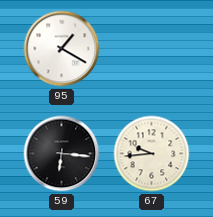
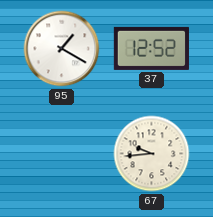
37: none -> 12:52
59: 6:16 -> none
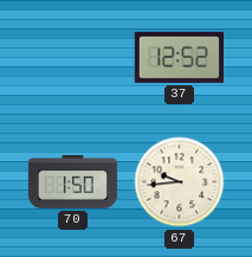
95: 1:20 -> none
70: none -> 1:50
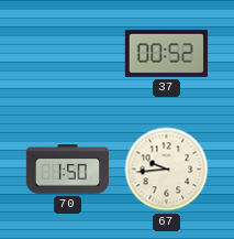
37: 12:52 -> 00:52
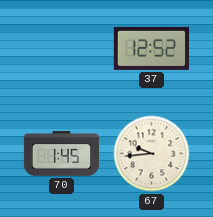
37: 00:52 -> 12:52
70: 1:50 -> 1:45
